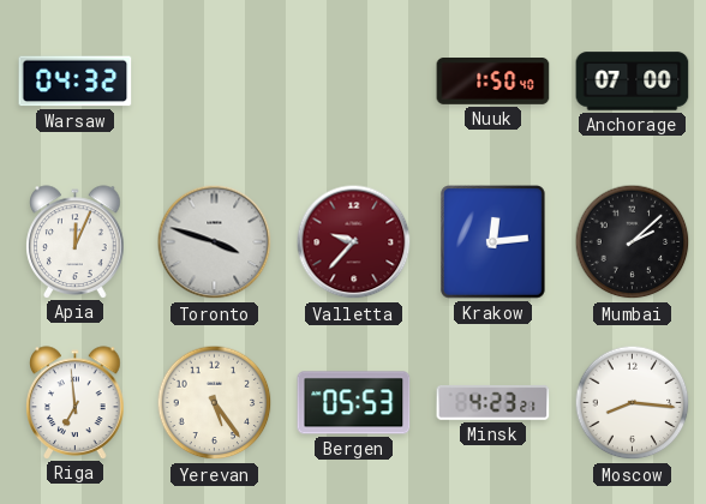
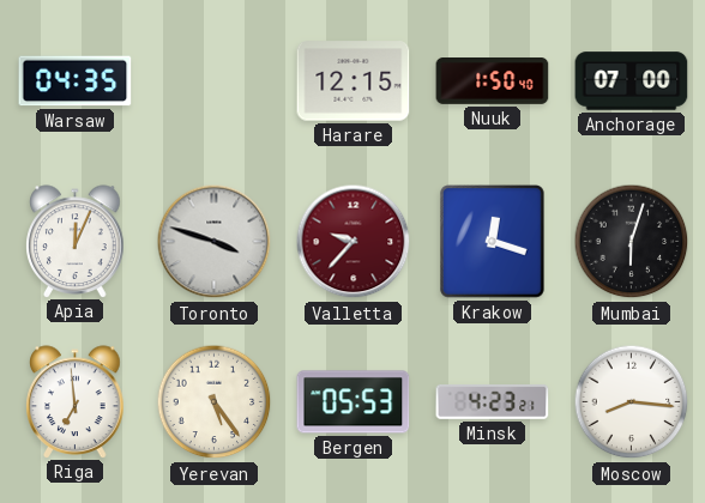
Warsaw: 04:32 -> 04:35
Harare: none -> 12:15
Krakow: 12:14 -> 12:18
Mumbai: 2:08 -> 6:03
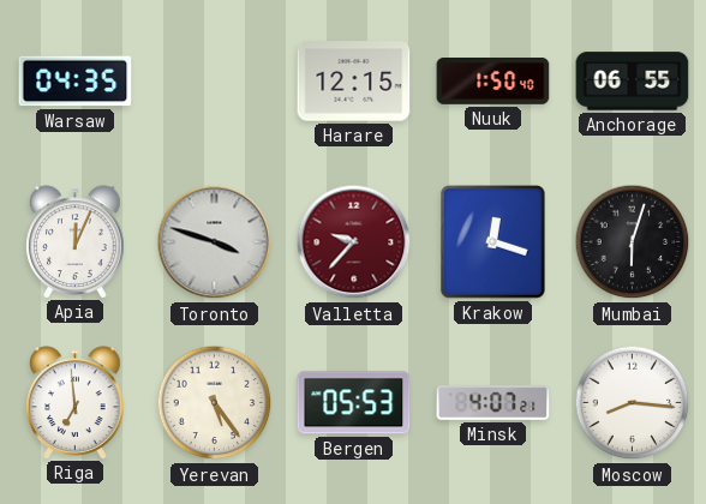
Anchorage: 07:00 -> 06:55
Minsk: 4:23 -> 4:07
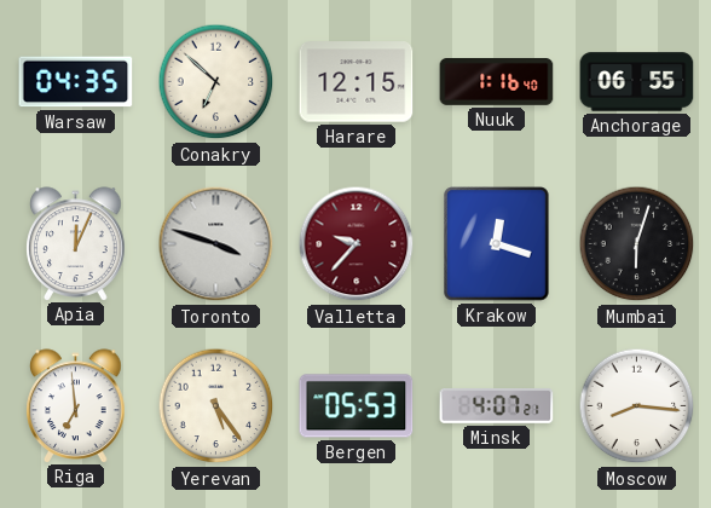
Conakry: none -> 6:52
Nuuk: 1:50 -> 1:16
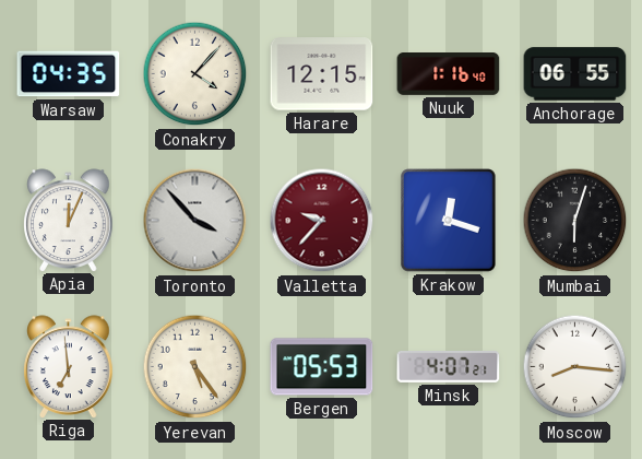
Conakry: 6:52 -> 4:07
Toronto: 3:48 -> 3:53
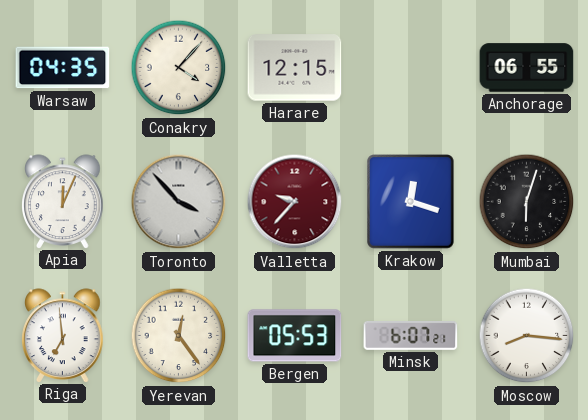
Nuuk: 1:16 -> none
Yerevan: 5:24 -> 12:24
Minsk: 4:07 -> 6:07
